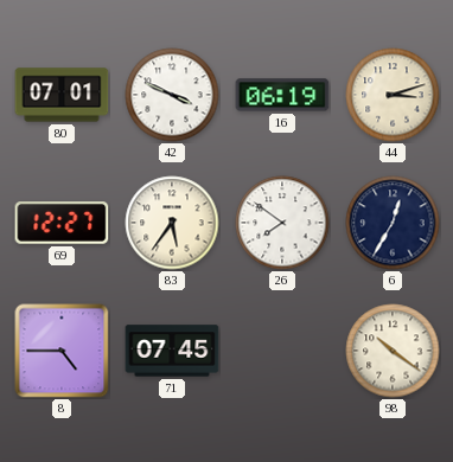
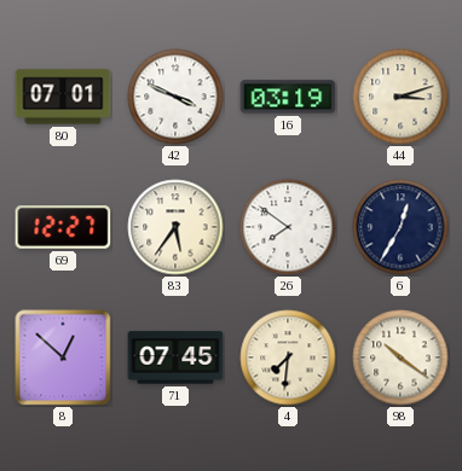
16: 06:19 -> 03:19
8: 4:45 -> 12:52
4: none -> 7:31
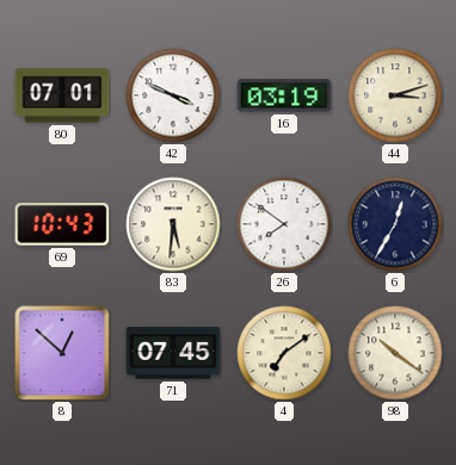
69: 12:27 -> 10:43
83: 5:36 -> 5:31
4: 7:31 -> 7:09
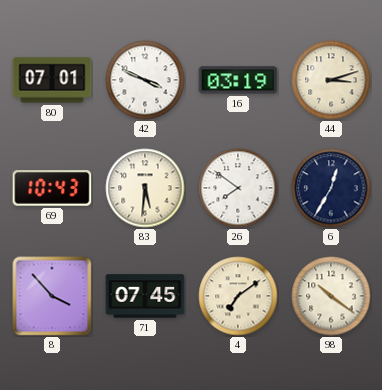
8: 12:52 -> 3:53
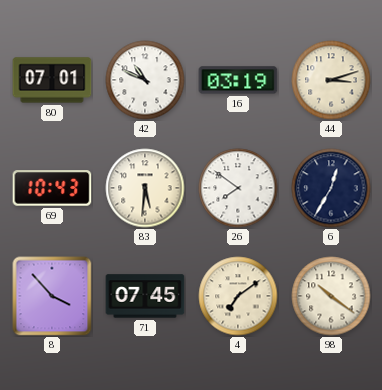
42: 3:49 -> 10:49
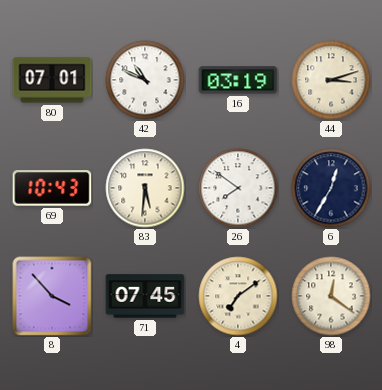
98: 10:21 -> 12:21
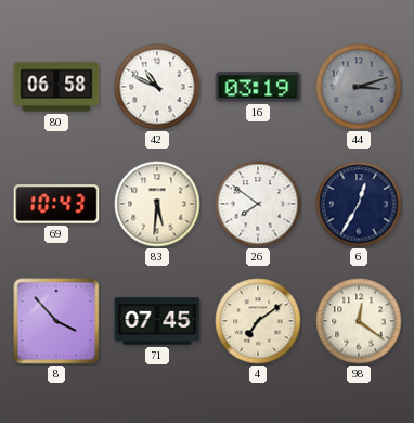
80: 07:01 -> 06:58
44 dial: cream -> grey
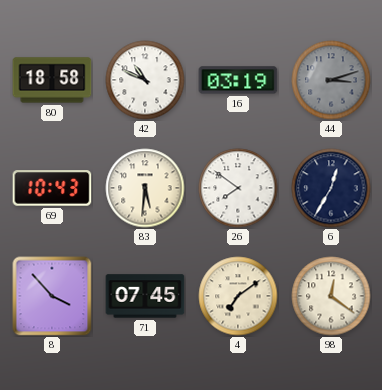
80: 06:58 -> 18:58
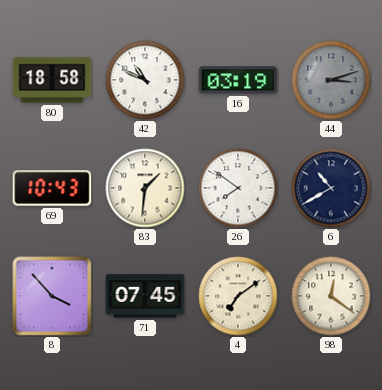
83: 5:31 -> 1:31
6: 12:35 -> 10:40
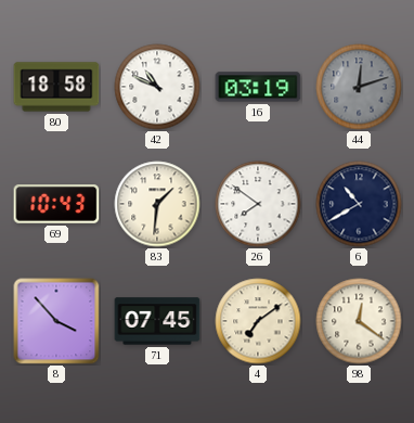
44: 3:12 -> 12:12
